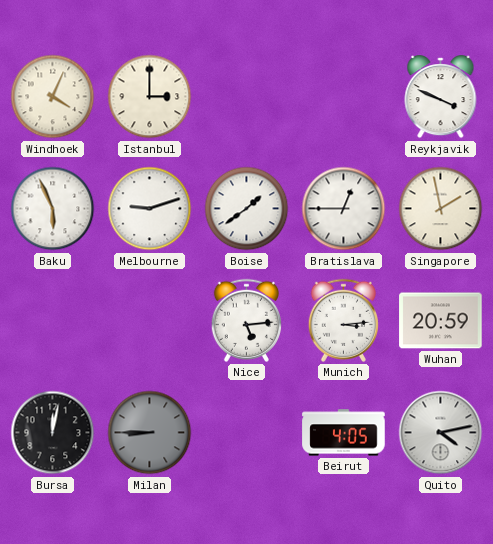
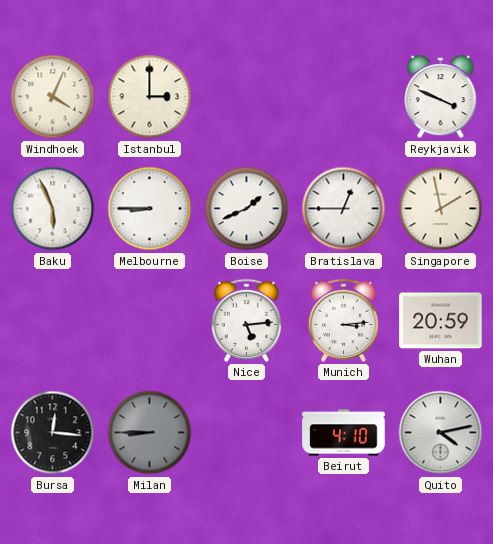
Melbourne: 9:12 -> 8:45
Boise: 1:39 -> 1:41
Bursa: 12:02 -> 12:16
Beirut: 4:05 -> 4:10
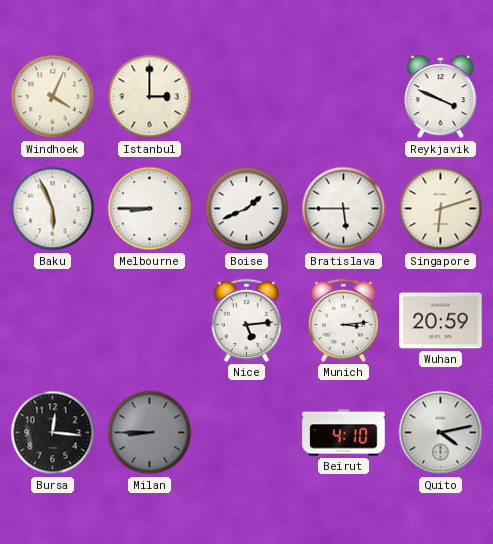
Bratislava: 12:45 -> 5:45
Singapore: 1:58 -> 6:12
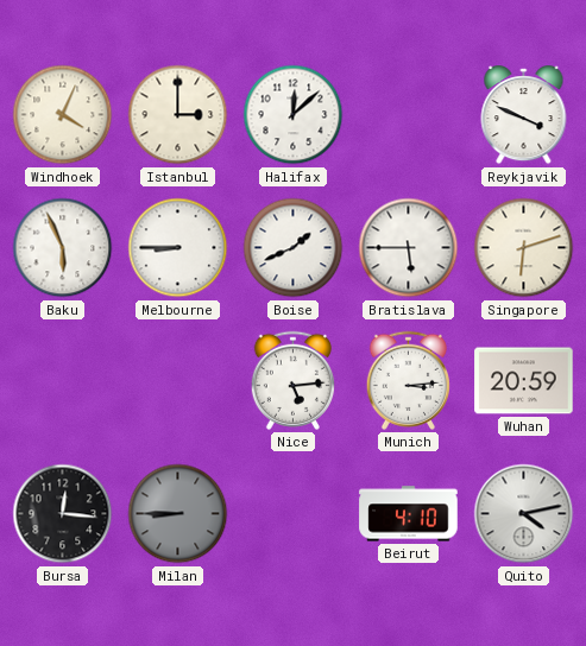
Halifax: none -> 12:08
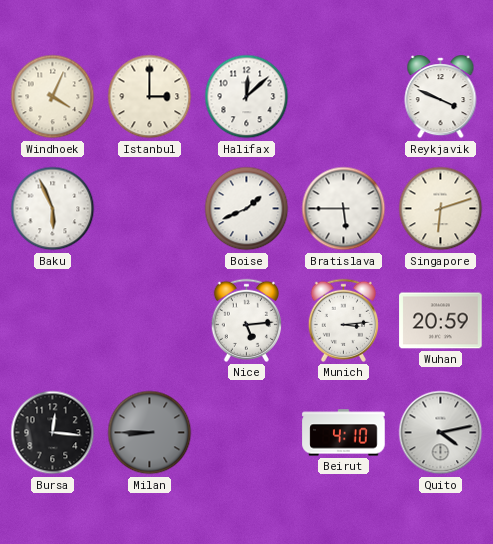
Melbourne: 8:45 -> none
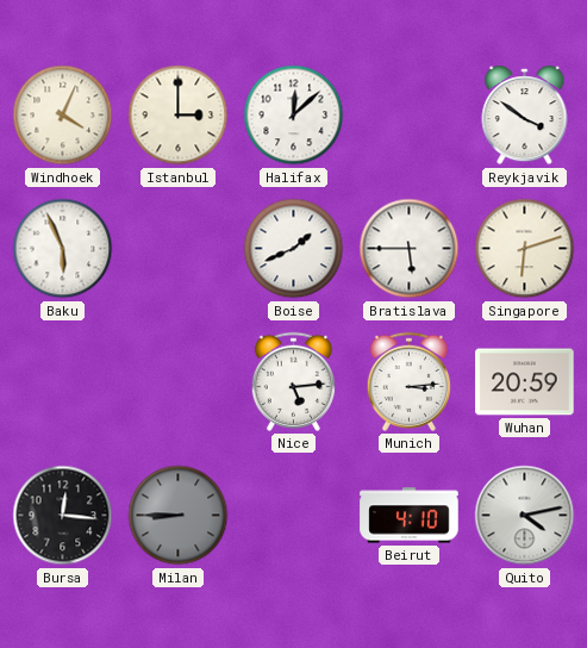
Reykjavik: 3:49 -> 3:51
